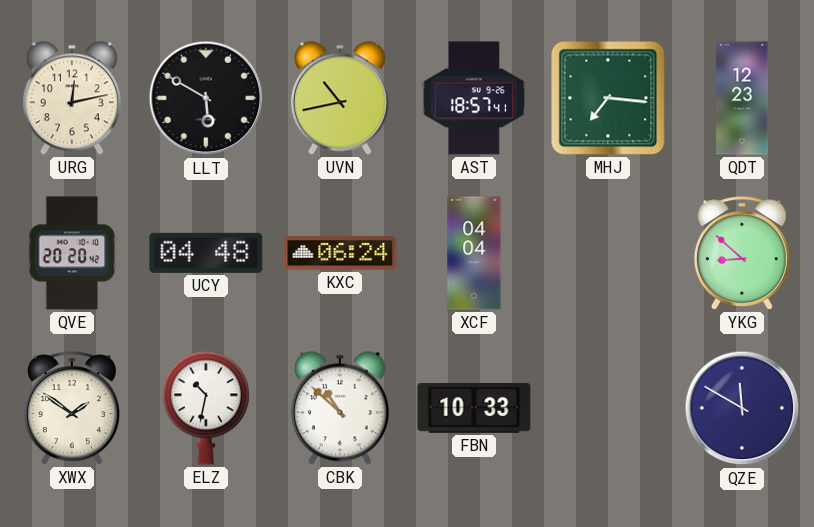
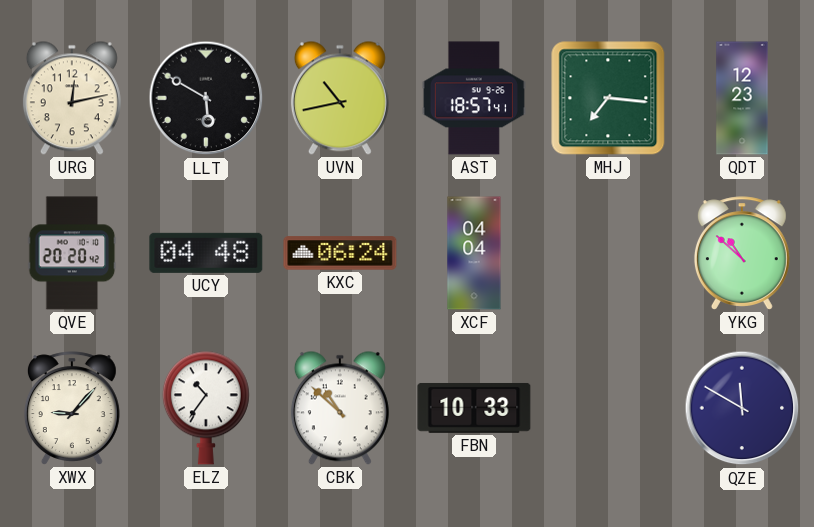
YKG: 8:52 -> 10:52
XWX: 1:51 -> 9:07
ELZ: 10:32 -> 10:36
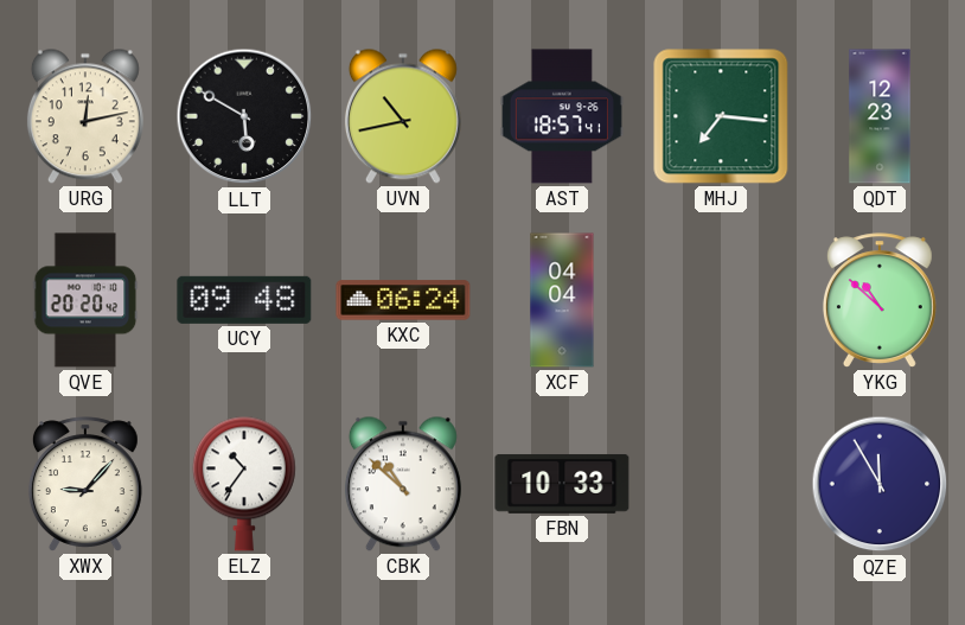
UCY: 04:48 -> 09:48
QZE: 11:50 -> 11:55
